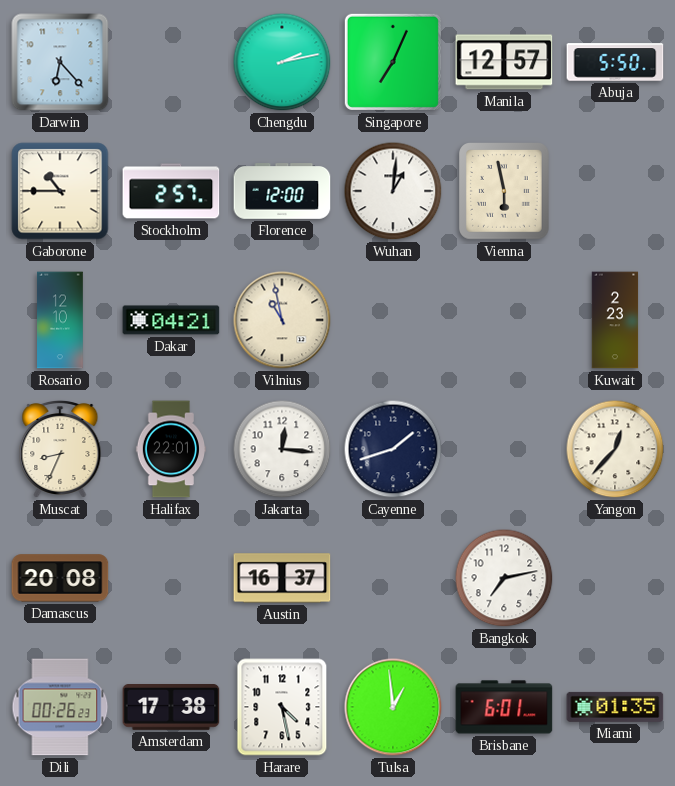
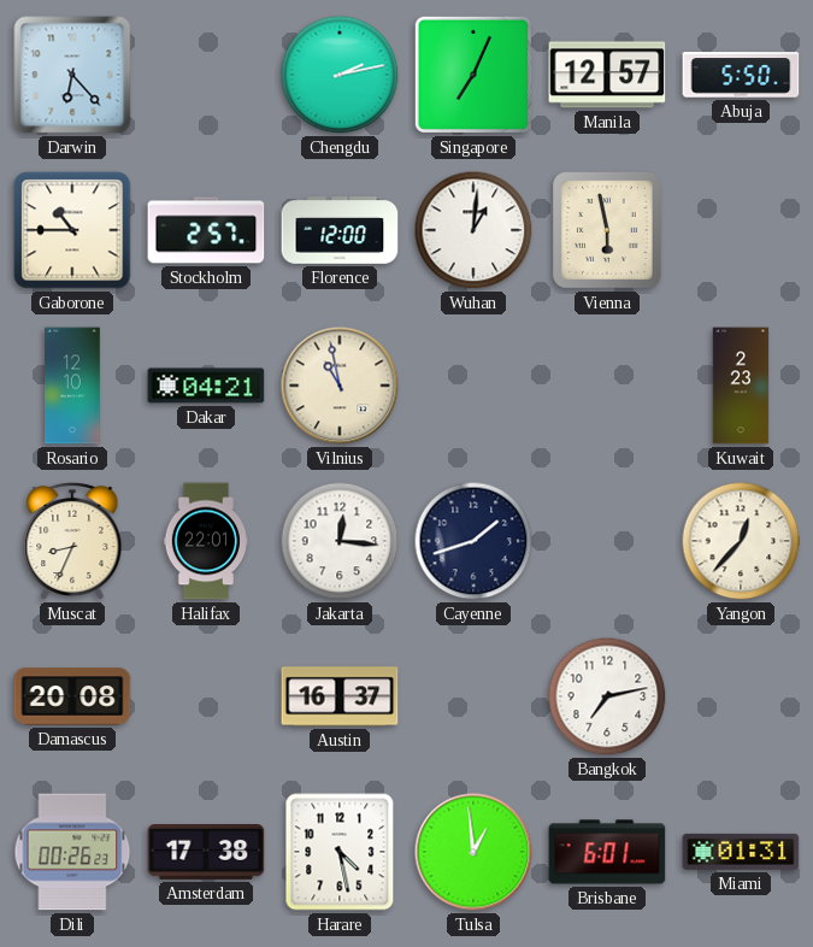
Miami: 01:35 -> 01:31
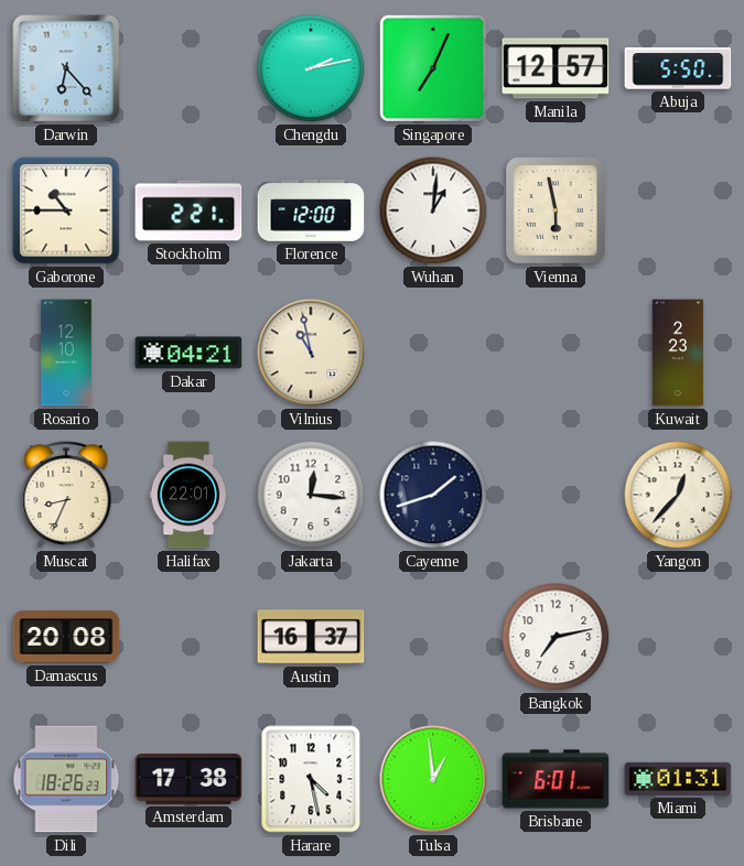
Stockholm: 2:57 -> 2:21
Dili: 00:26 -> 18:26
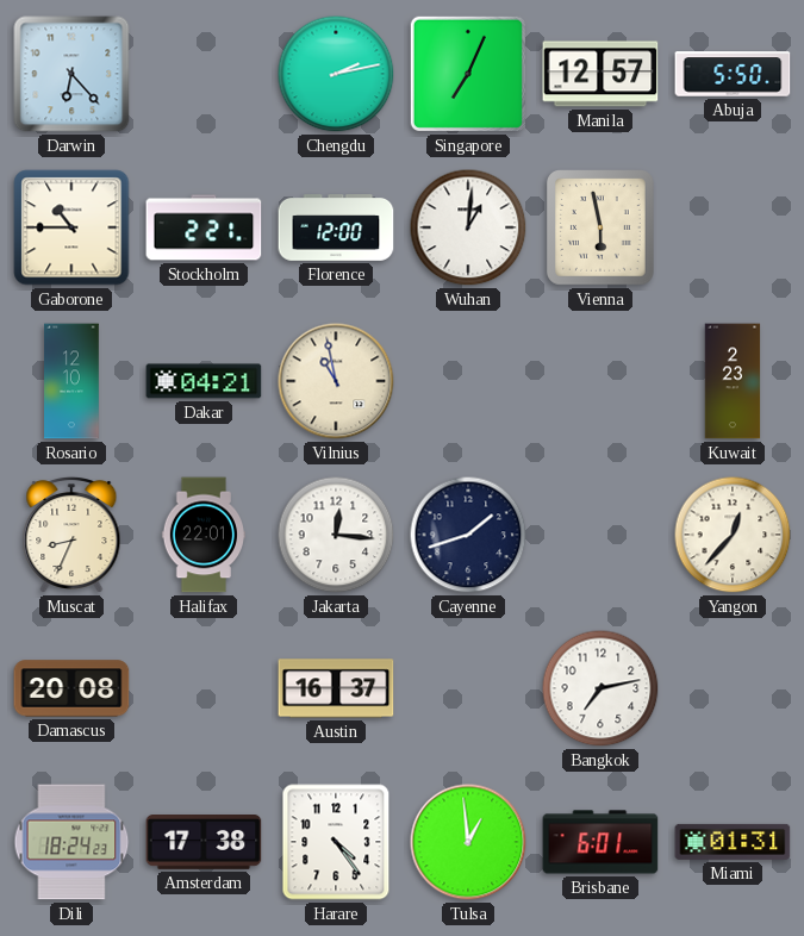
Dili: 18:26 -> 18:24
Harare: 4:28 -> 4:24
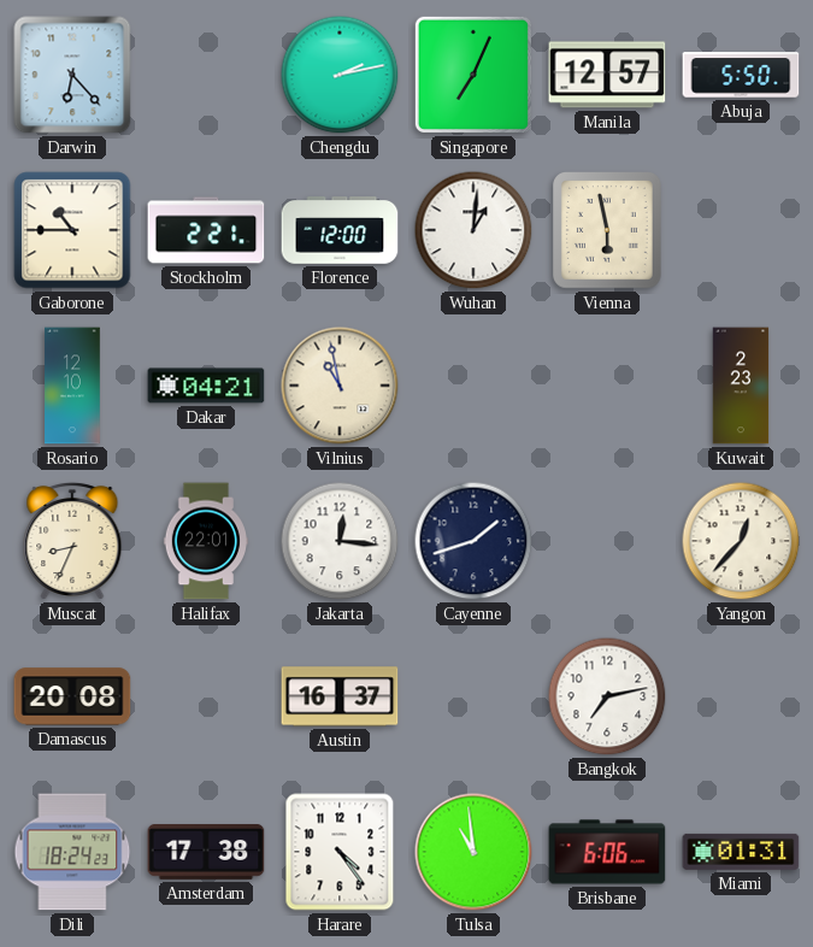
Tulsa: 12:59 -> 10:59
Brisbane: 6:01 -> 6:06
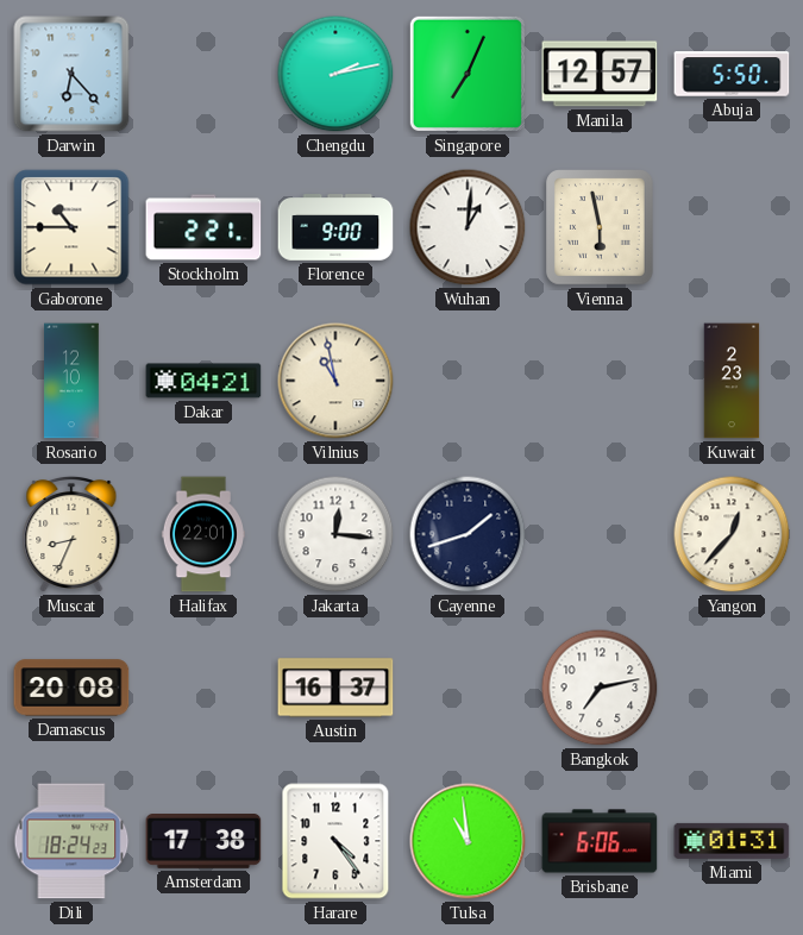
Florence: 12:00 -> 9:00
